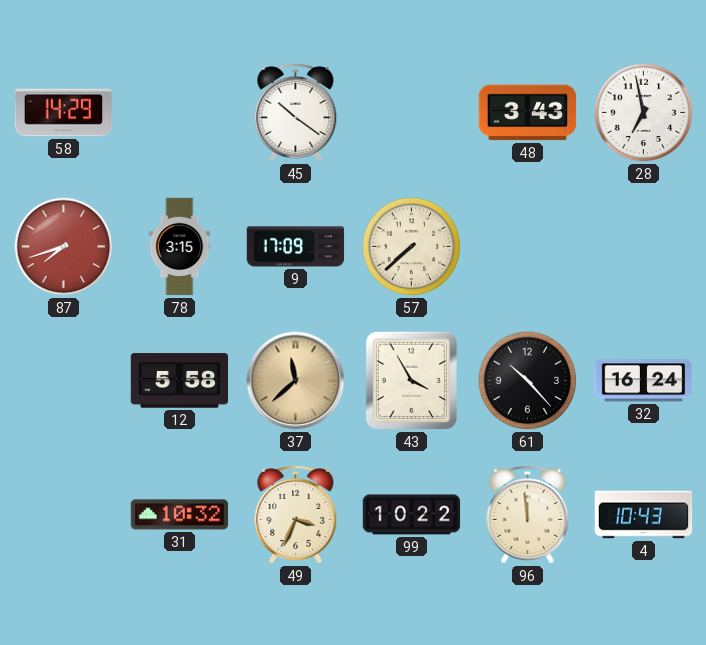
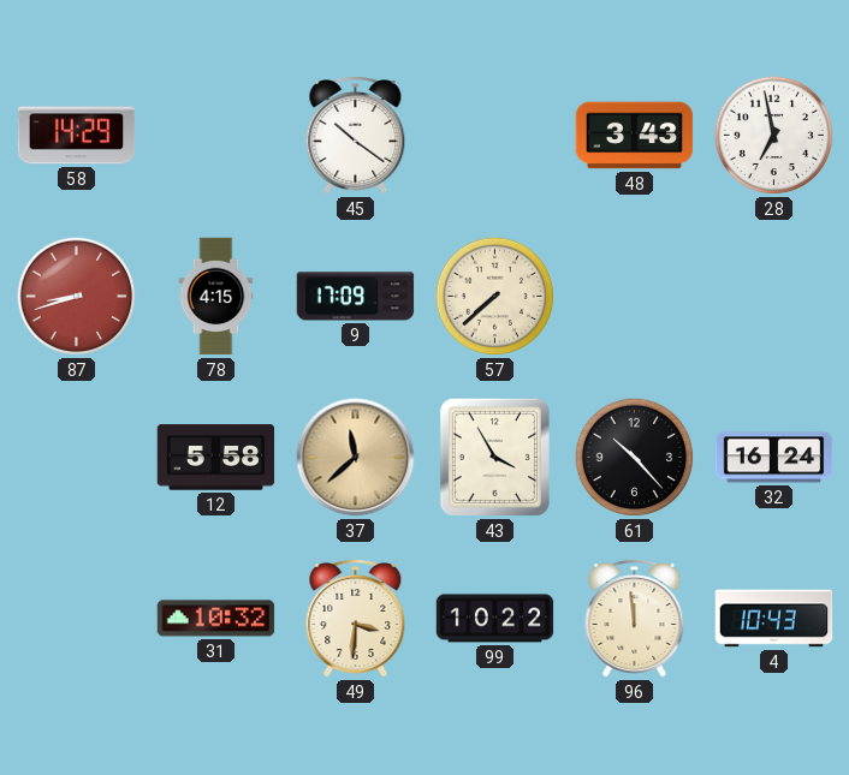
87: 7:42 -> 8:42
78: 3:15 -> 4:15
49: 3:34 -> 3:31
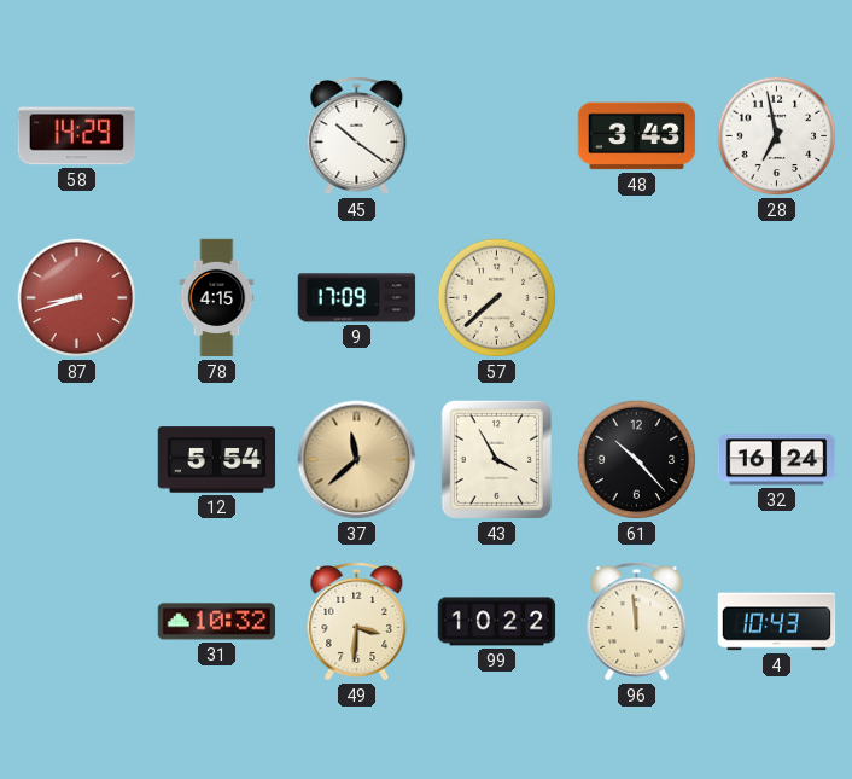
12: 5:58 -> 5:54
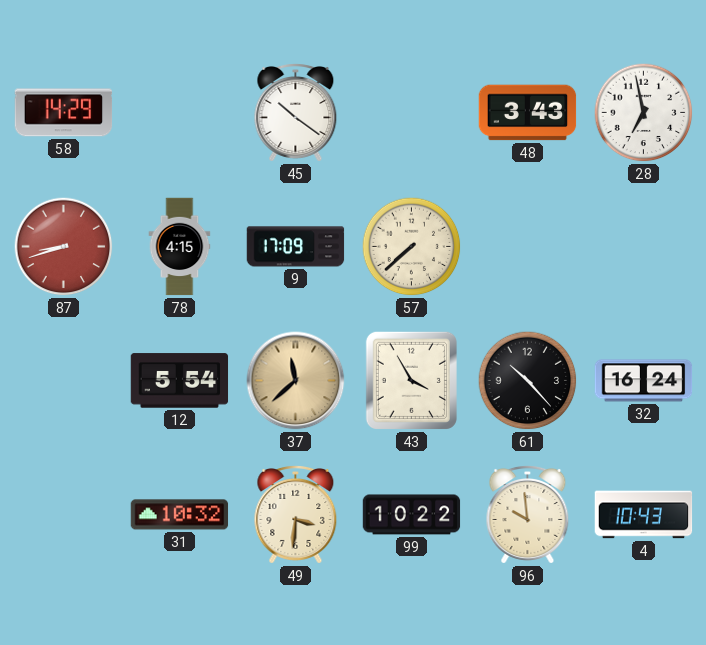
96: 11:59 -> 9:59
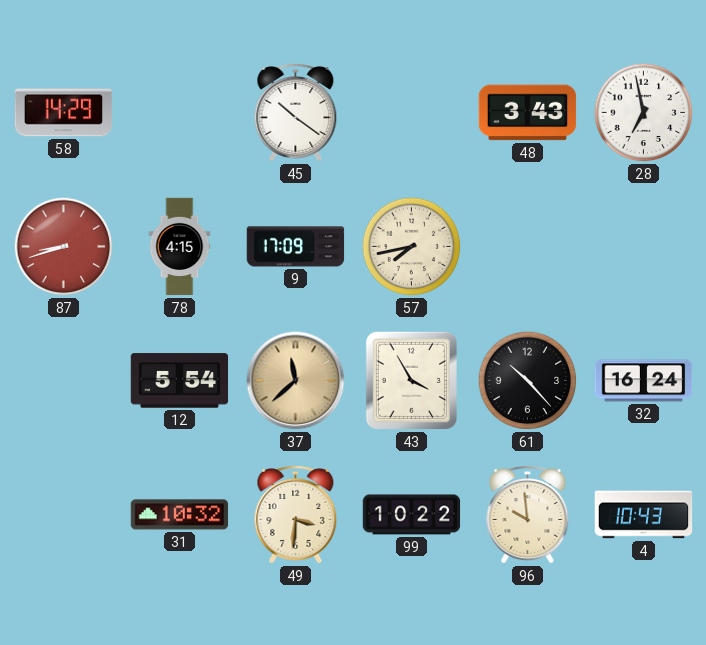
57: 7:38 -> 7:43
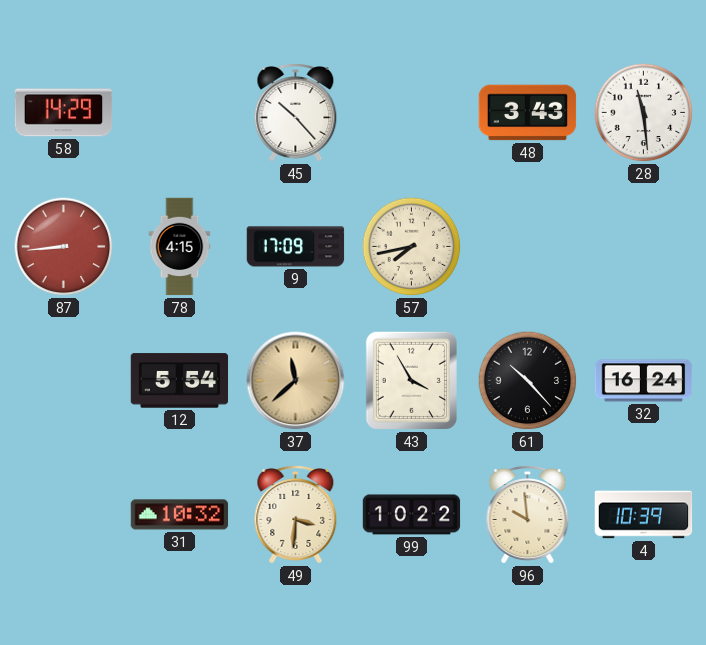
45: 10:21 -> 10:23
28: 6:58 -> 11:29
87: 8:42 -> 8:44
4: 10:43 -> 10:39
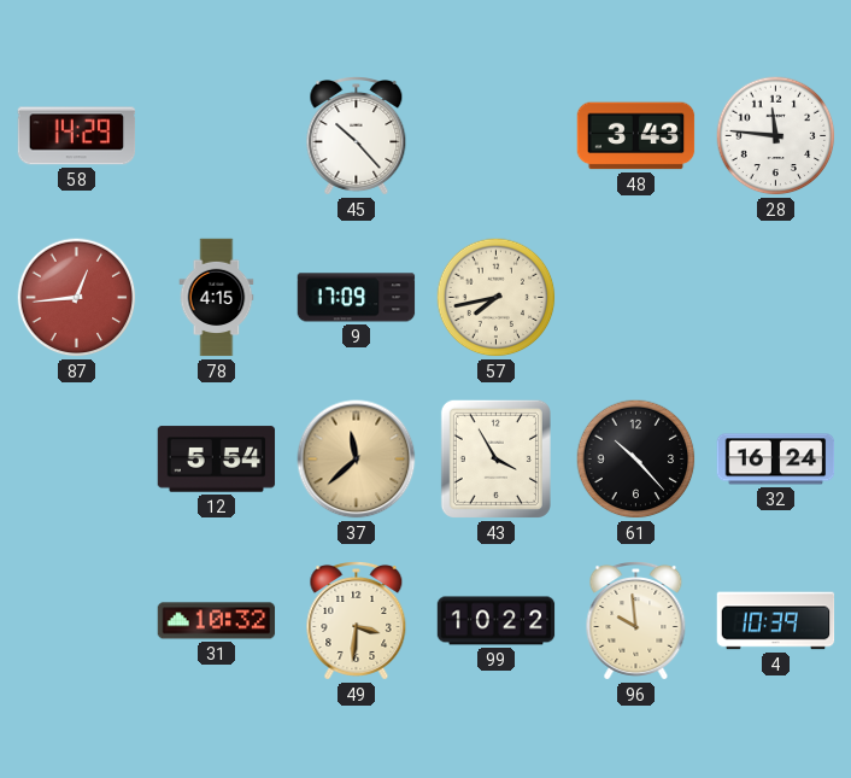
28: 11:29 -> 11:46
87: 8:44 -> 12:44
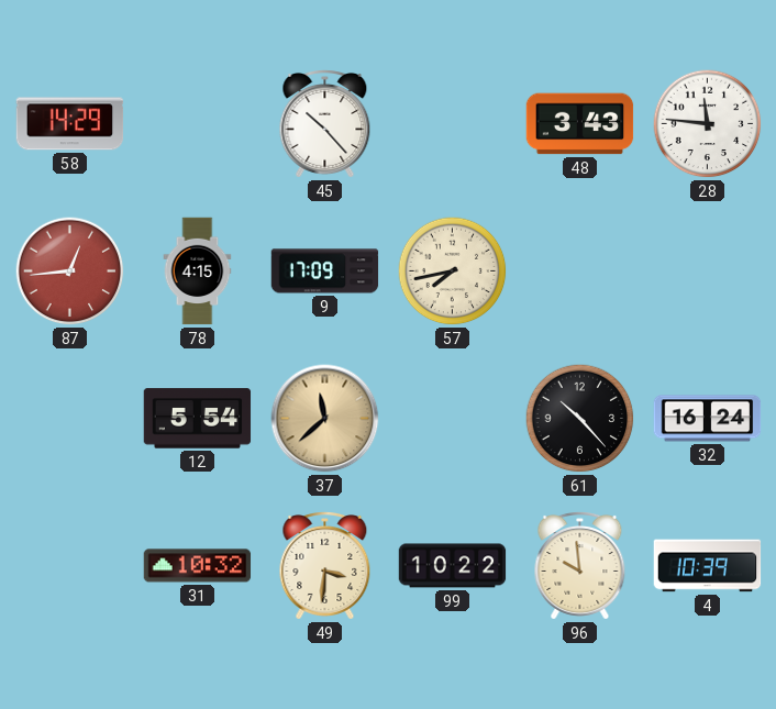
43: 3:55 -> none
